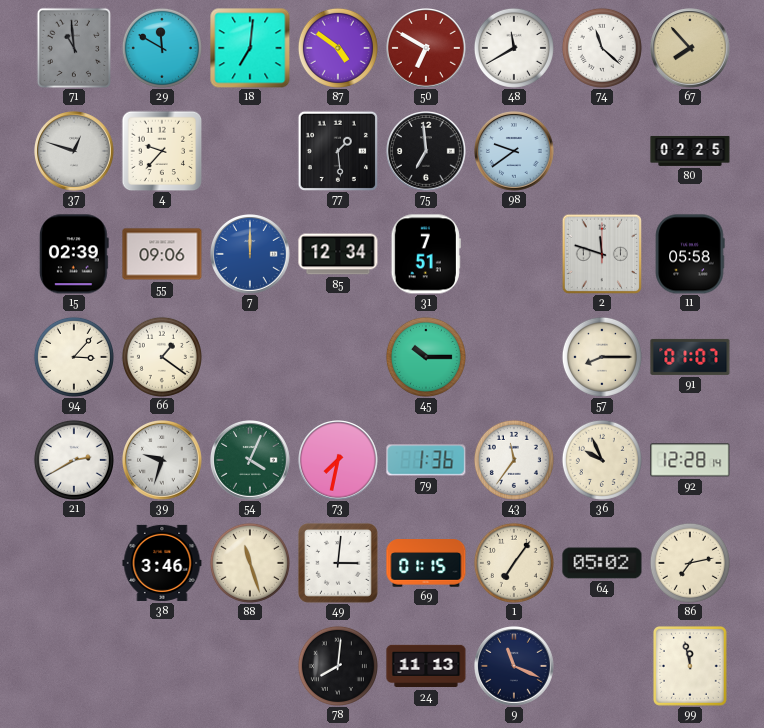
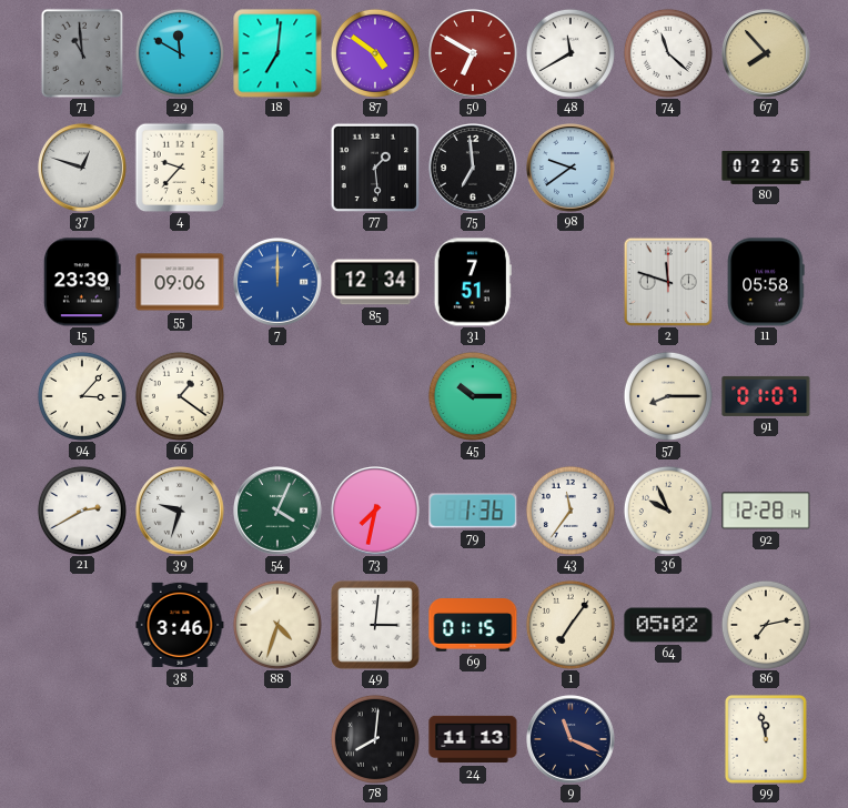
15: 02:39 -> 23:39
88: 11:27 -> 4:33
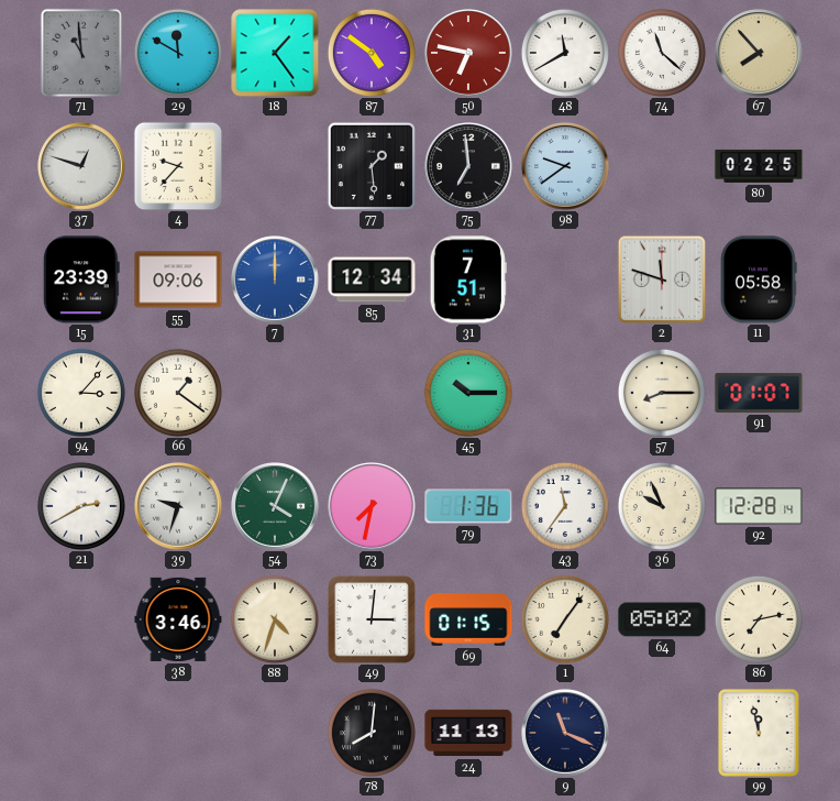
18: 7:01 -> 1:24
50: 6:50 -> 6:47
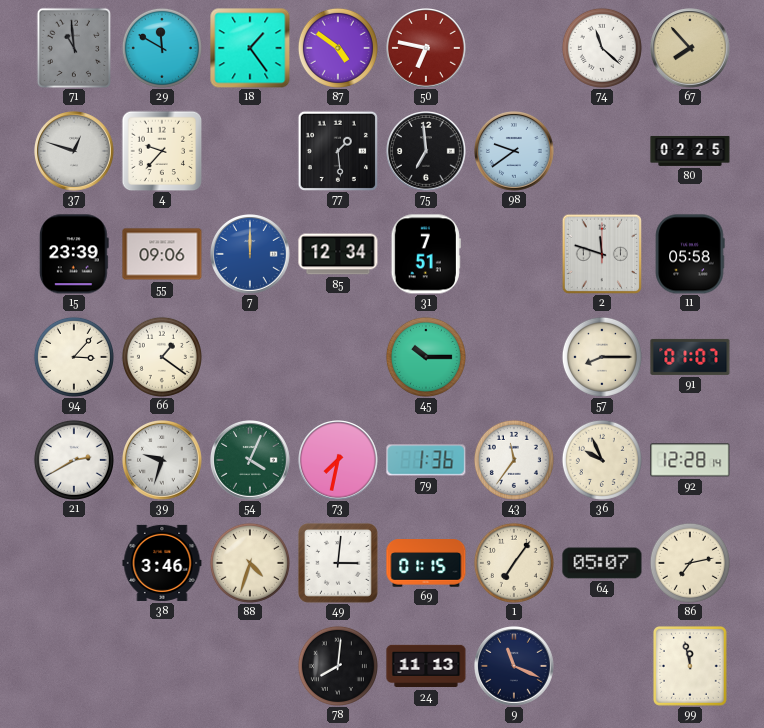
48: 11:40 -> none
64: 05:02 -> 05:07
